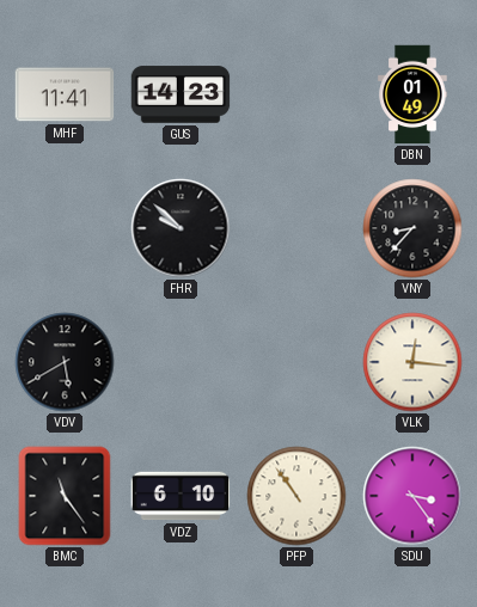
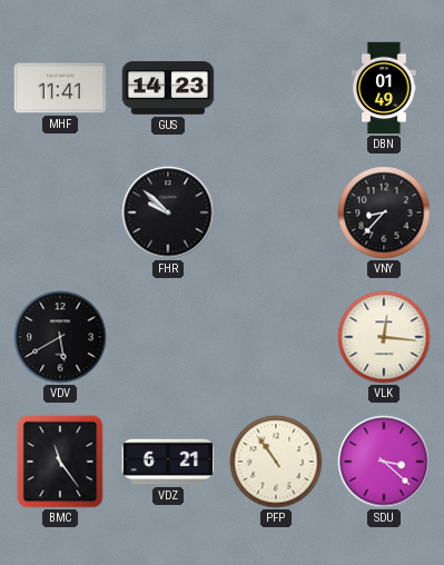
VDZ: 6:10 -> 6:21
SDU: 3:24 -> 3:22
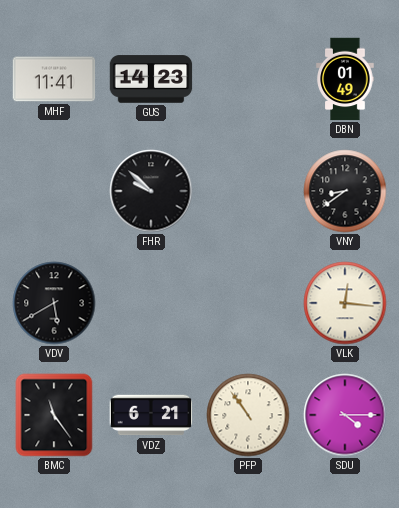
VNY: 8:37 -> 8:39
SDU: 3:22 -> 4:15
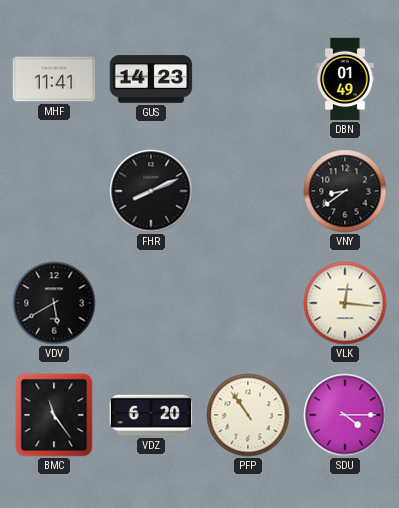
FHR: 9:52 -> 8:11
VDZ: 6:21 -> 6:20
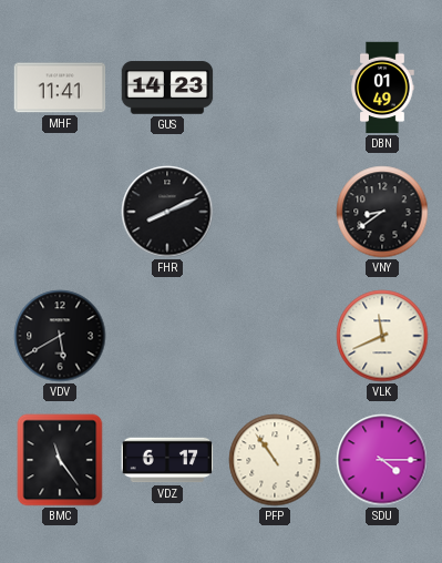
VLK: 12:16 -> 11:41
VDZ: 6:20 -> 6:17
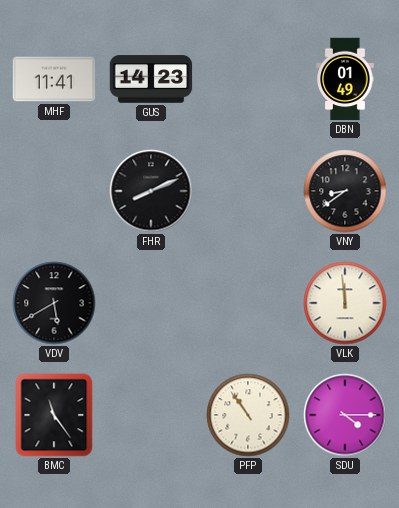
VLK: 11:41 -> 11:59
VDZ: 6:17 -> none
